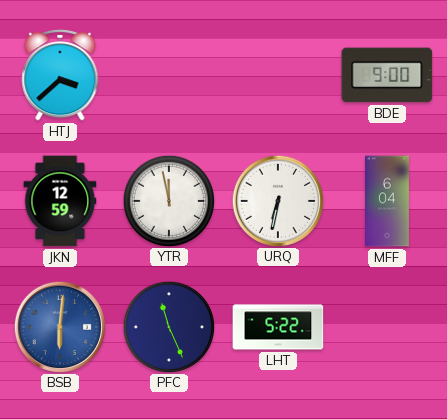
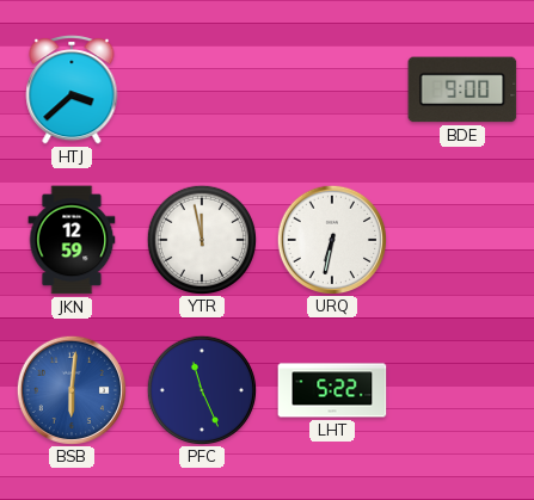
MFF: 6:04 -> none
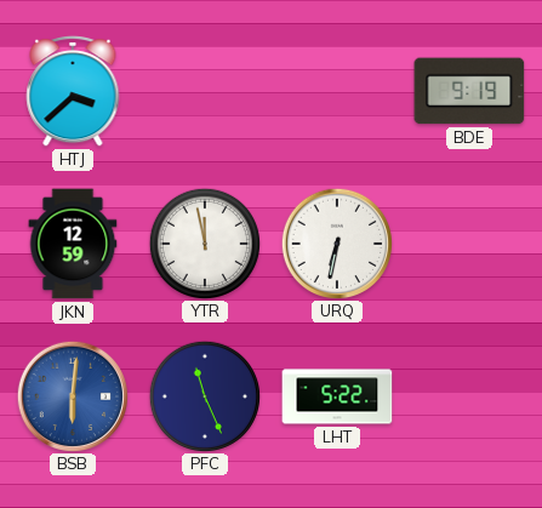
BDE: 9:00 -> 9:19
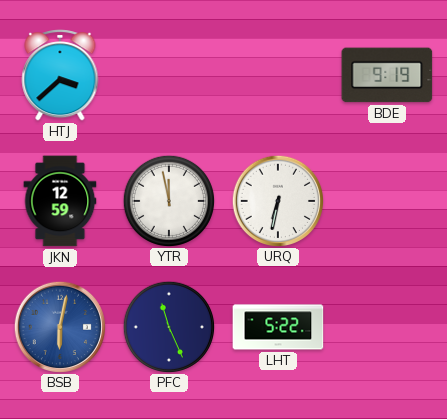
BSB: 6:01 -> 6:02
